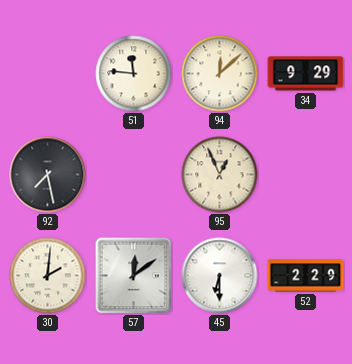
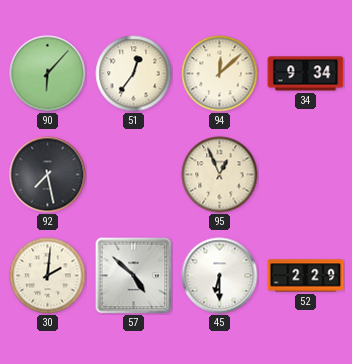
90: none -> 6:07
51: 11:46 -> 12:36
34: 9:29 -> 9:34
57: 12:09 -> 4:52
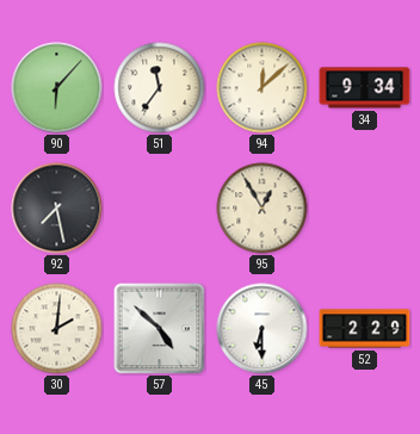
51: 12:36 -> 11:36
95: 12:56 -> 12:55
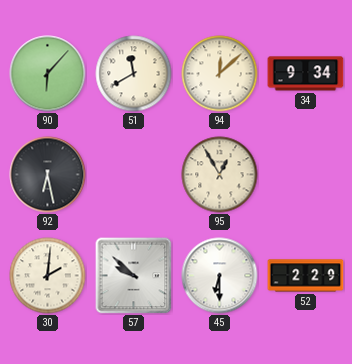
51: 11:36 -> 11:40
92: 7:28 -> 6:28
57: 4:52 -> 9:52
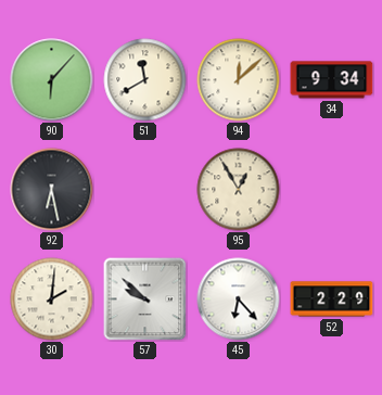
45: 6:30 -> 6:23
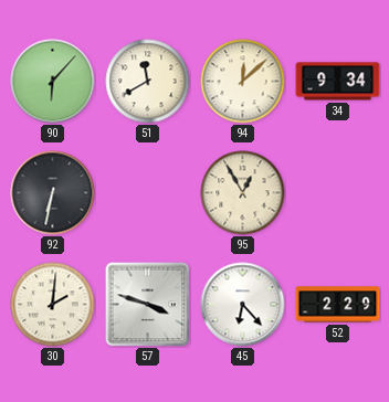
92: 6:28 -> 6:32
57: 9:52 -> 3:48
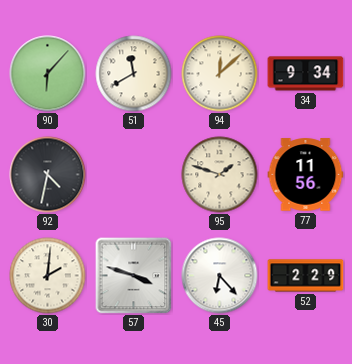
92: 6:32 -> 4:32
95: 12:55 -> 1:48
77: none -> 11:56
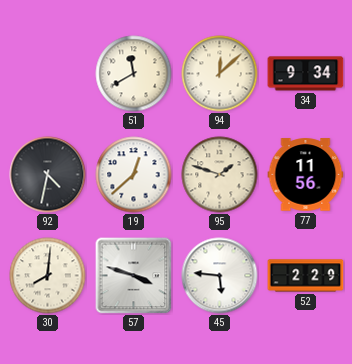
90: 6:07 -> none
19: none -> 12:38
30: 2:01 -> 8:01
45: 6:23 -> 5:46
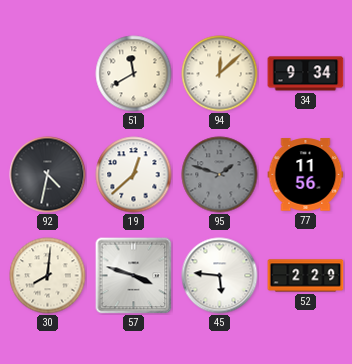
95 dial: cream -> grey
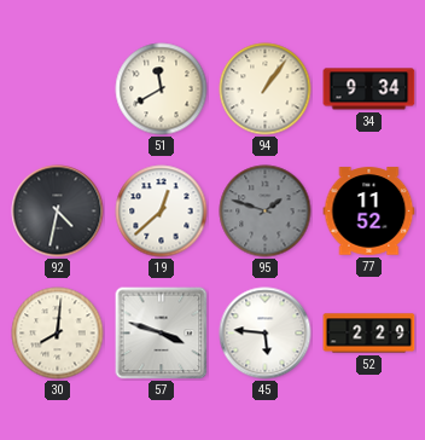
94: 12:08 -> 1:06
77: 11:56 -> 11:52
